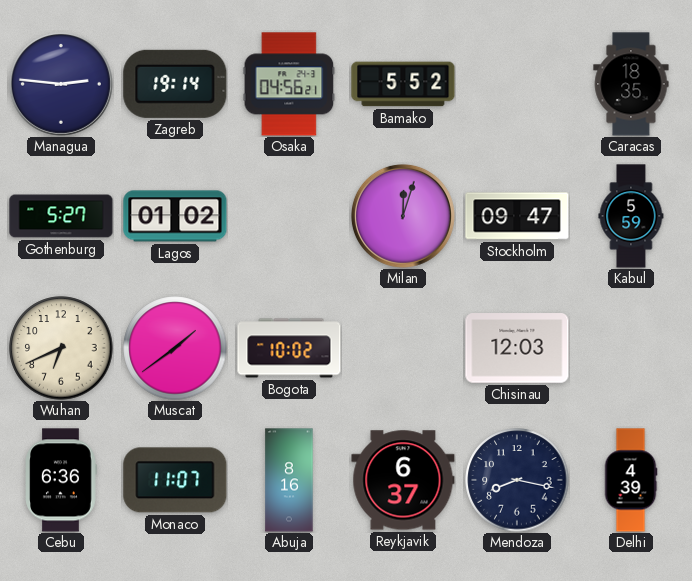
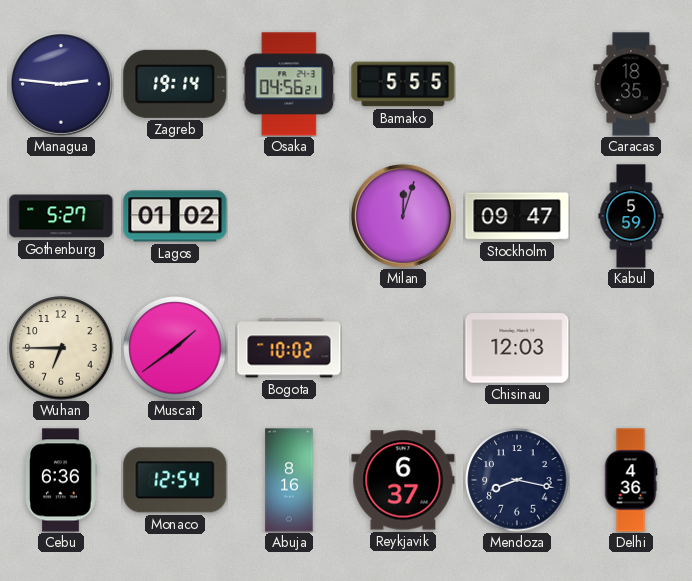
Bamako: 5:52 -> 5:55
Wuhan: 6:41 -> 6:45
Monaco: 11:07 -> 12:54
Delhi: 4:39 -> 4:36
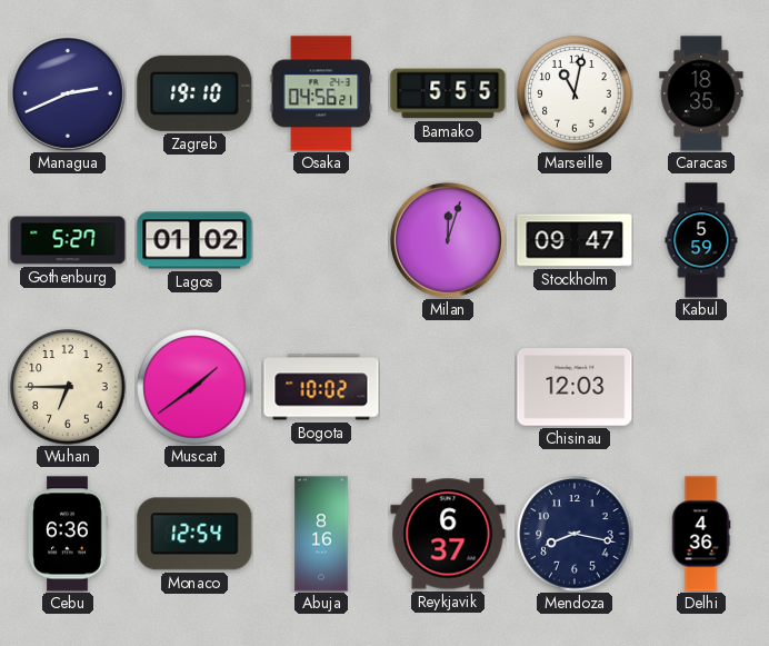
Managua: 2:46 -> 2:41
Zagreb: 19:14 -> 19:10
Marseille: none -> 11:02
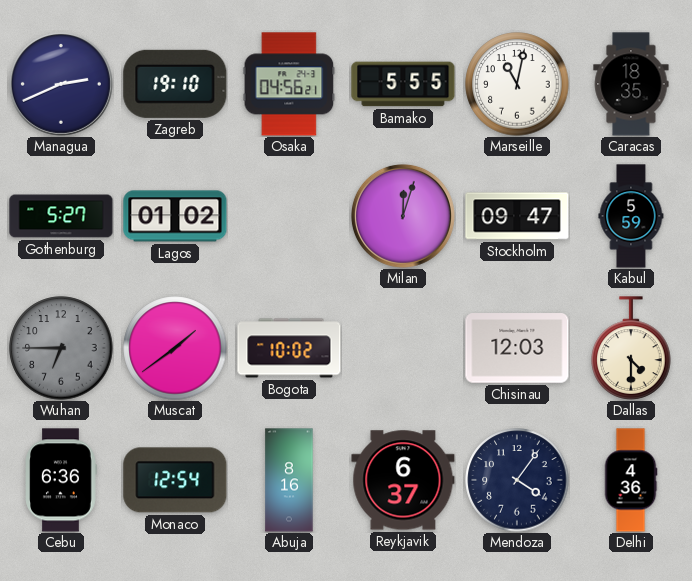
Wuhan dial: cream -> grey
Dallas: none -> 4:30
Mendoza: 8:17 -> 4:06
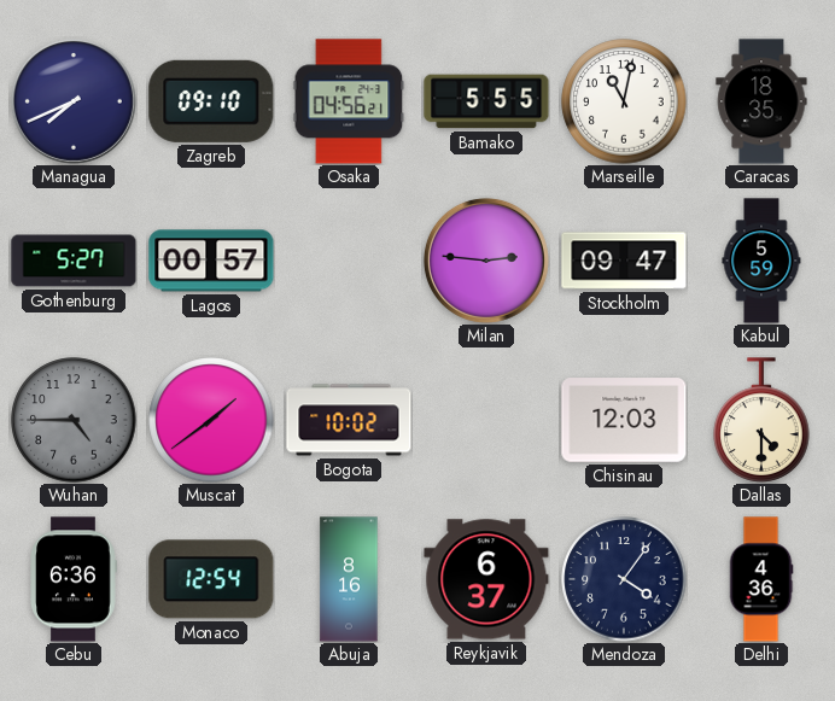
Managua: 2:41 -> 7:41
Zagreb: 19:10 -> 09:10
Lagos: 01:02 -> 00:57
Milan: 12:03 -> 2:46
Wuhan: 6:45 -> 4:45
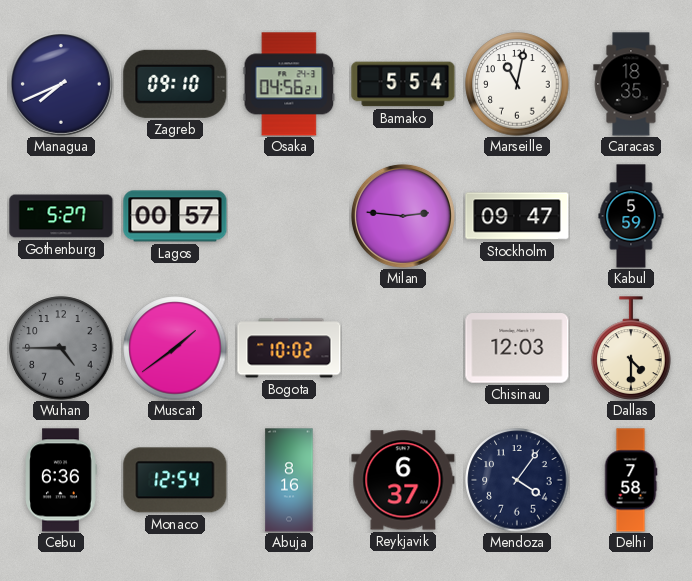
Bamako: 5:55 -> 5:54
Delhi: 4:36 -> 7:58
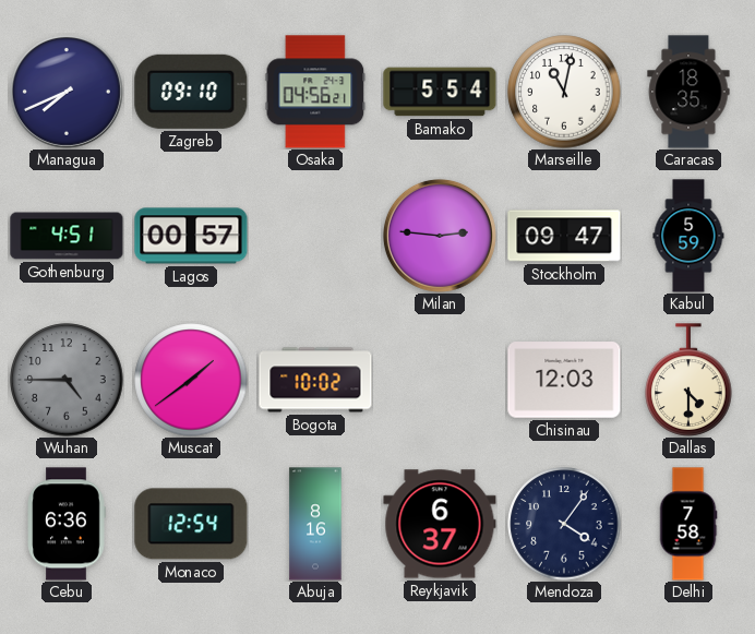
Gothenburg: 5:27 -> 4:51
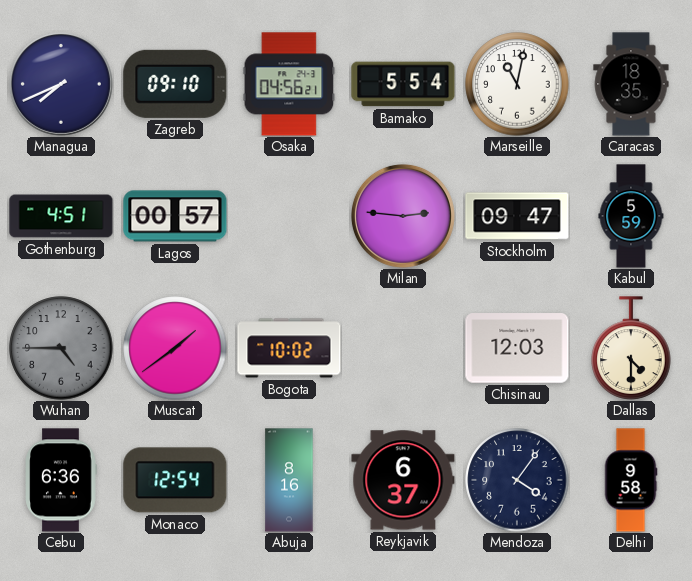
Delhi: 7:58 -> 9:58
